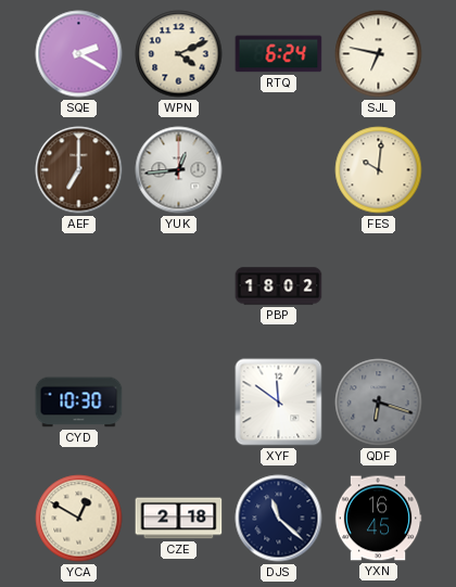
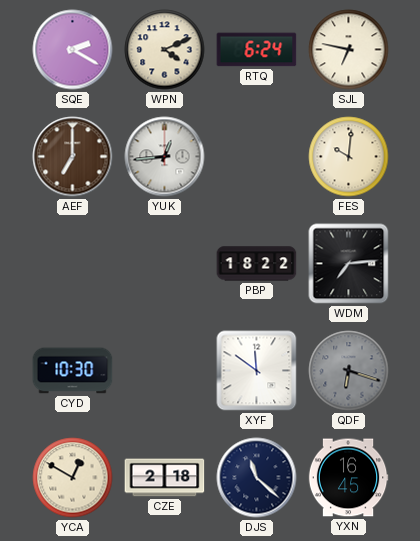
PBP: 18:02 -> 18:22
WDM: none -> 7:14
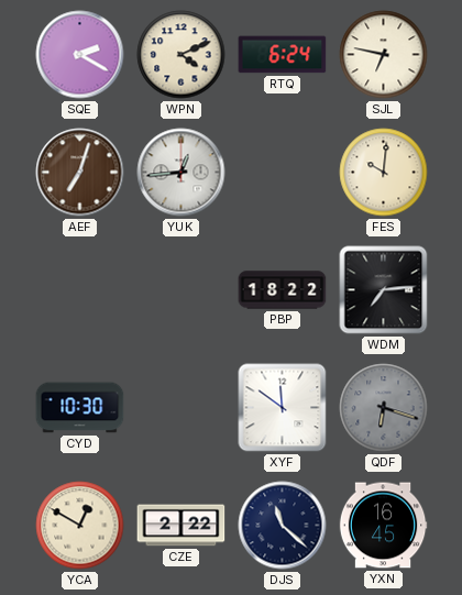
AEF: 7:00 -> 7:03
CZE: 2:18 -> 2:22
